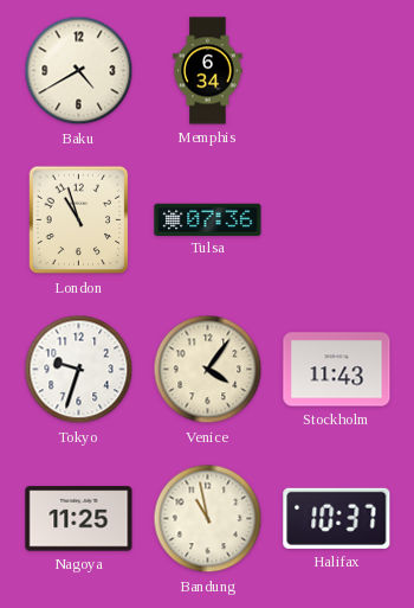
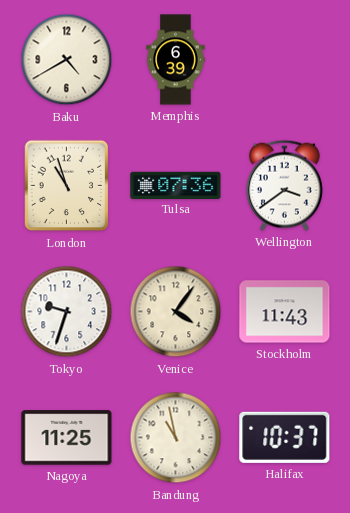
Memphis: 6:34 -> 6:39
Wellington: none -> 3:39
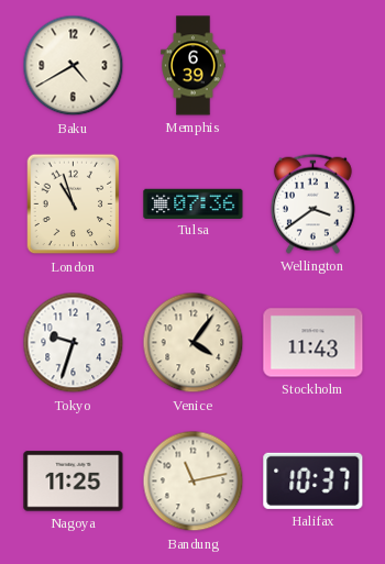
Bandung: 10:58 -> 11:13
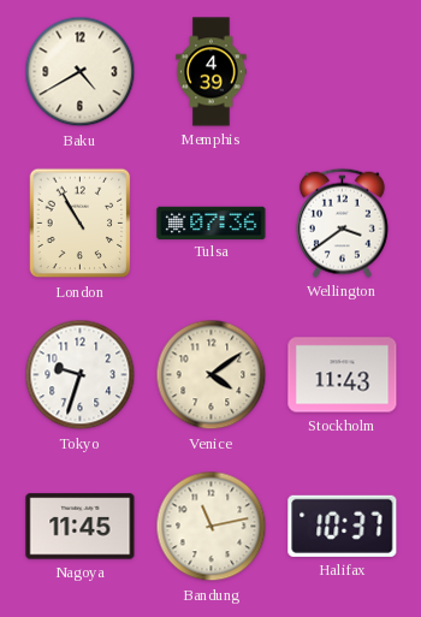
Memphis: 6:39 -> 4:39
London: 10:57 -> 10:55
Venice: 4:06 -> 4:09
Nagoya: 11:25 -> 11:45
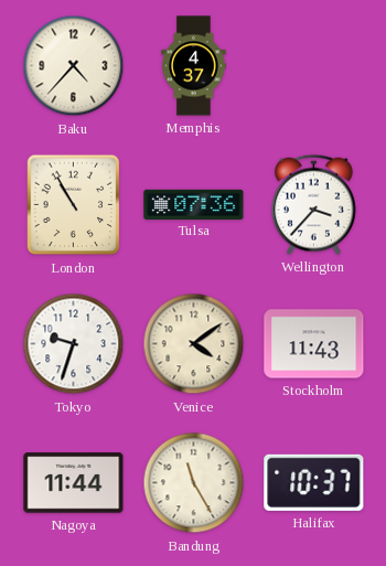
Baku: 4:40 -> 4:37
Memphis: 4:39 -> 4:37
Wellington: 3:39 -> 3:37
Nagoya: 11:45 -> 11:44
Bandung: 11:13 -> 11:25
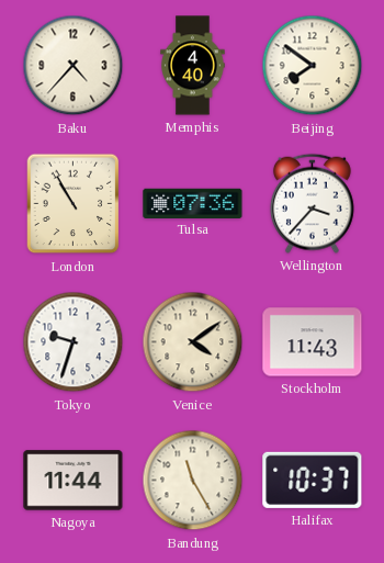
Memphis: 4:37 -> 4:40
Beijing: none -> 7:51
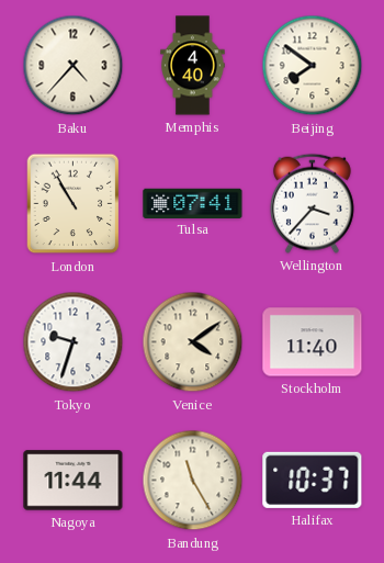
Tulsa: 07:36 -> 07:41
Stockholm: 11:43 -> 11:40
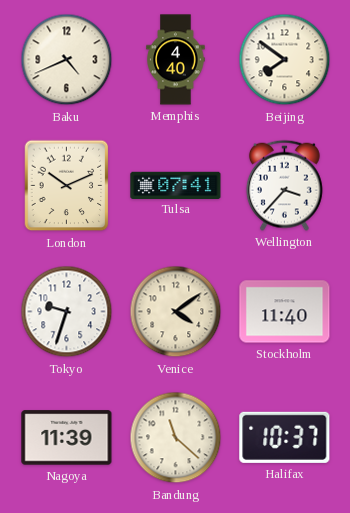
Baku: 4:37 -> 4:41
London: 10:55 -> 10:11
Nagoya: 11:44 -> 11:39
Bandung: 11:25 -> 11:22
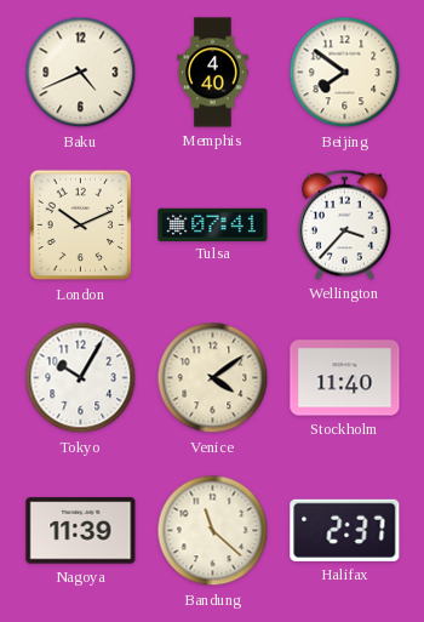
Tokyo: 9:33 -> 10:05
Halifax: 10:37 -> 2:37
